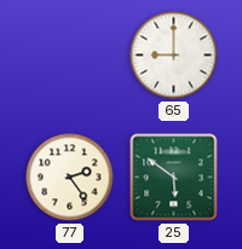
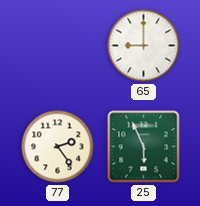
25: 5:51 -> 5:56
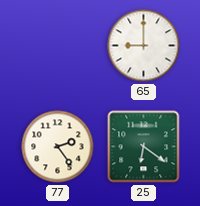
25: 5:56 -> 6:21
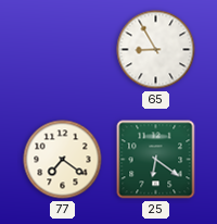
65: 9:00 -> 8:55
77: 2:24 -> 7:21
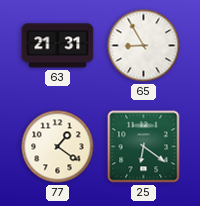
63: none -> 21:31
77: 7:21 -> 1:21
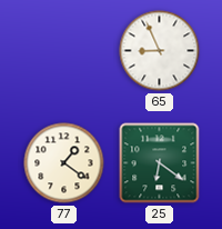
63: 21:31 -> none
65: 8:55 -> 8:56
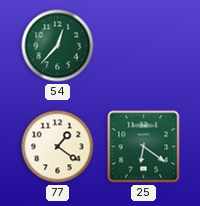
54: none -> 12:37
65: 8:56 -> none
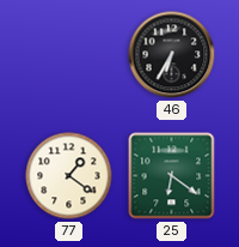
54: 12:37 -> none
46: none -> 6:35
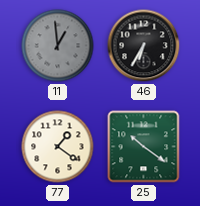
11: none -> 12:59
25: 6:21 -> 10:21
